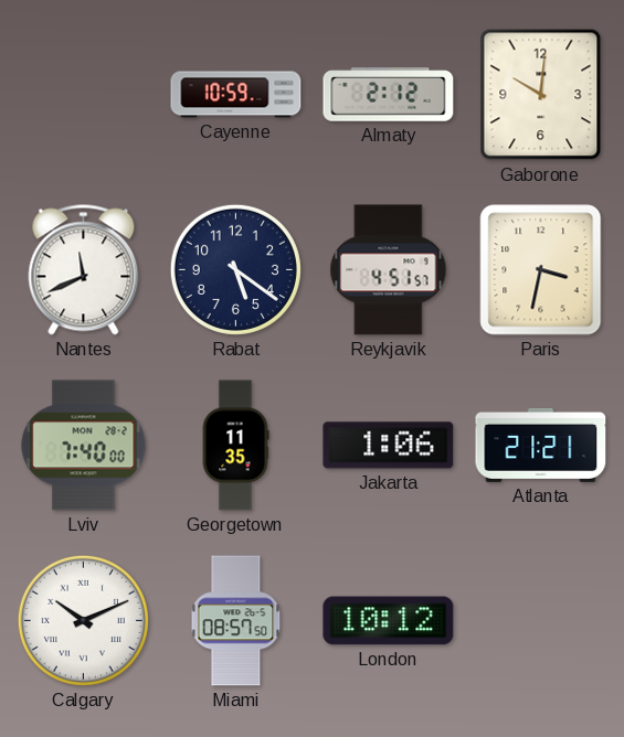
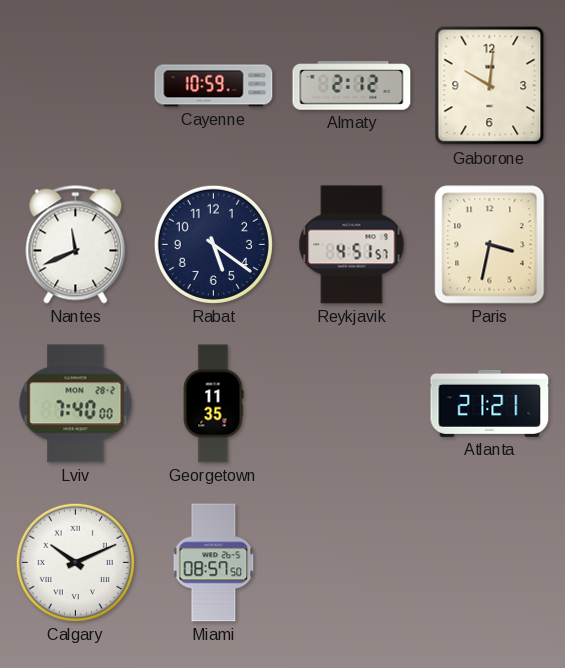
Jakarta: 1:06 -> none
London: 10:12 -> none
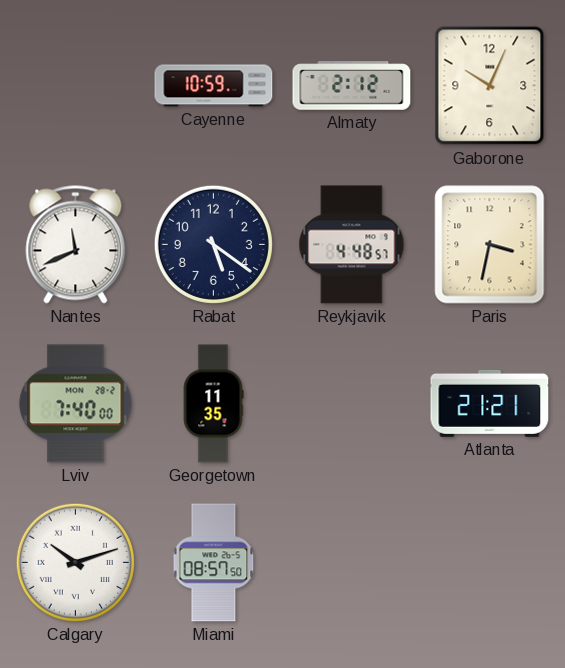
Gaborone: 10:01 -> 10:04
Reykjavik: 4:51 -> 4:48
Calgary: 10:11 -> 10:12
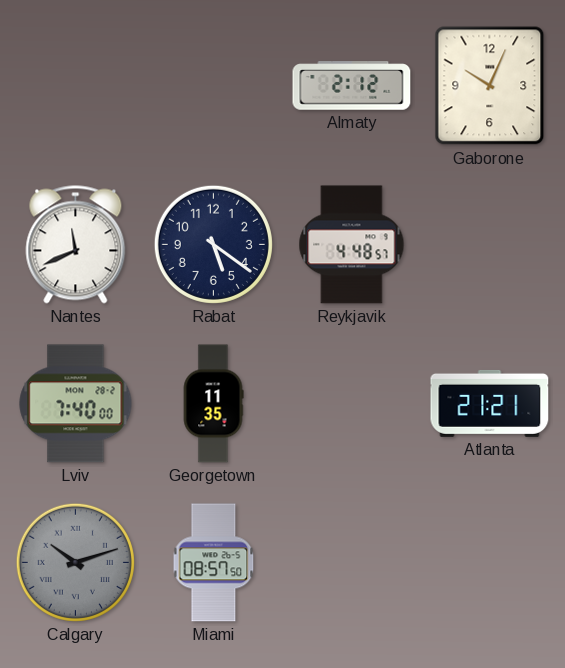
Cayenne: 10:59 -> none
Paris: 3:32 -> none
Calgary dial: white -> grey
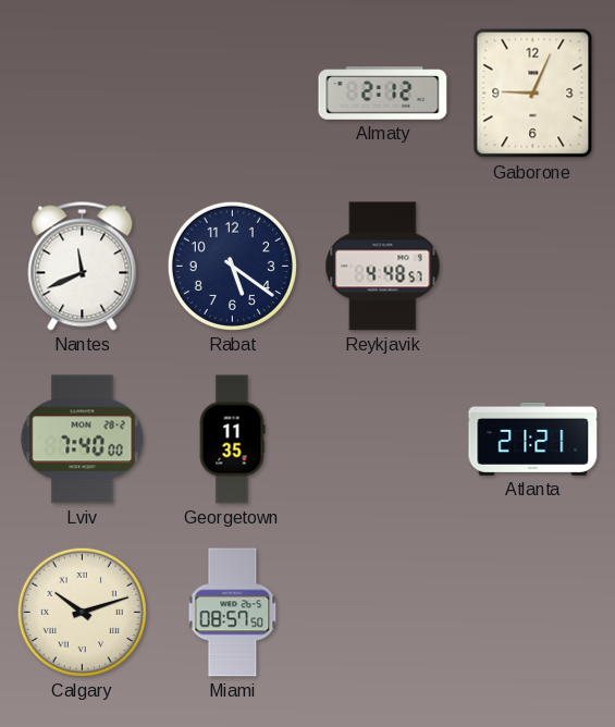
Gaborone: 10:04 -> 9:04
Calgary dial: grey -> cream
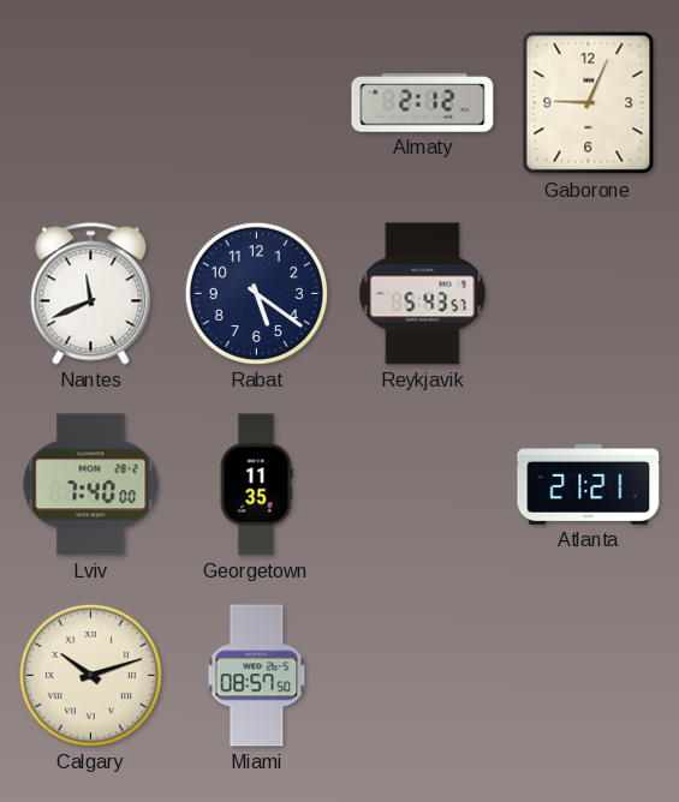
Reykjavik: 4:48 -> 5:43
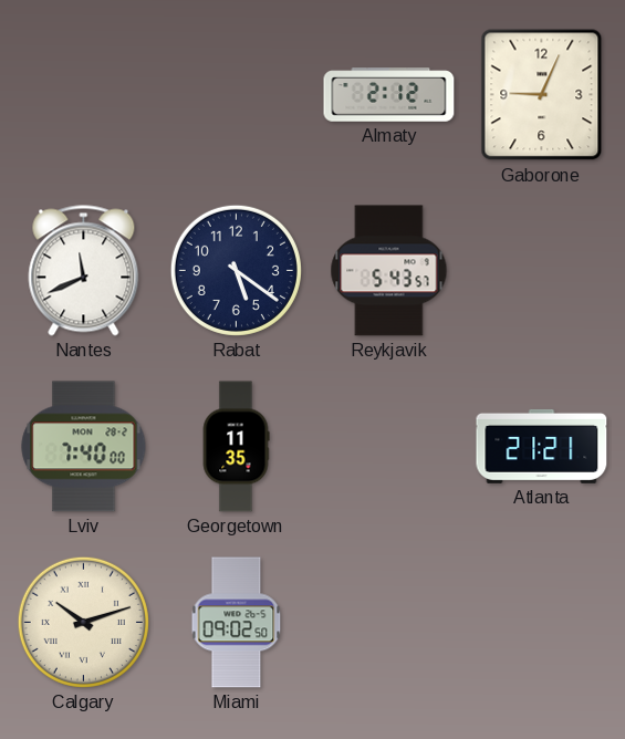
Miami: 08:57 -> 09:02
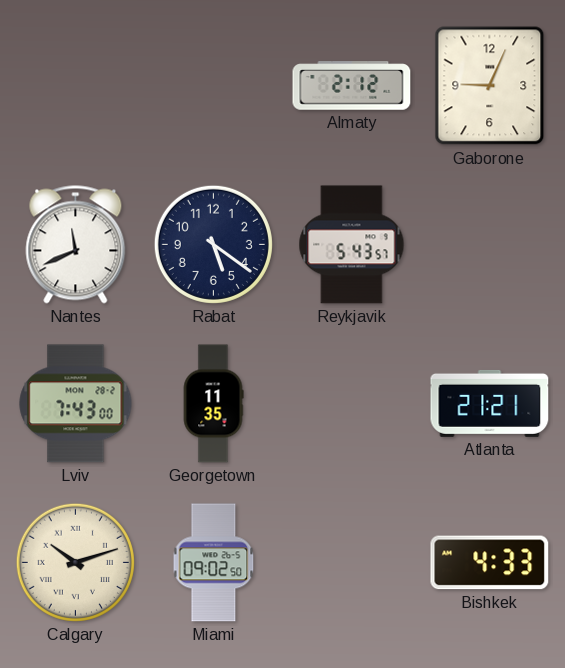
Lviv: 7:40 -> 7:43
Bishkek: none -> 4:33
